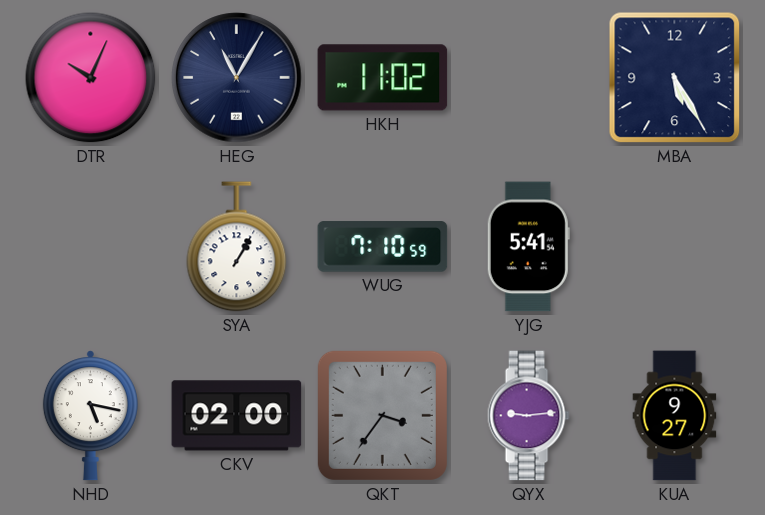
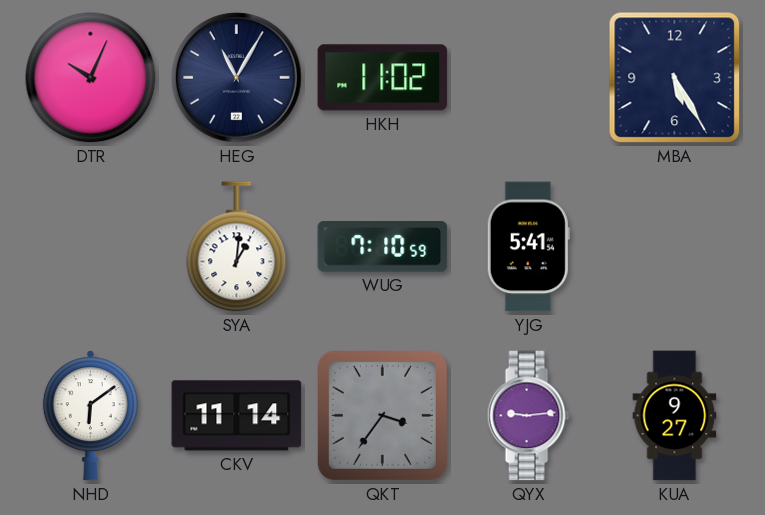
SYA: 1:05 -> 1:01
NHD: 5:17 -> 6:09
CKV: 02:00 -> 11:14
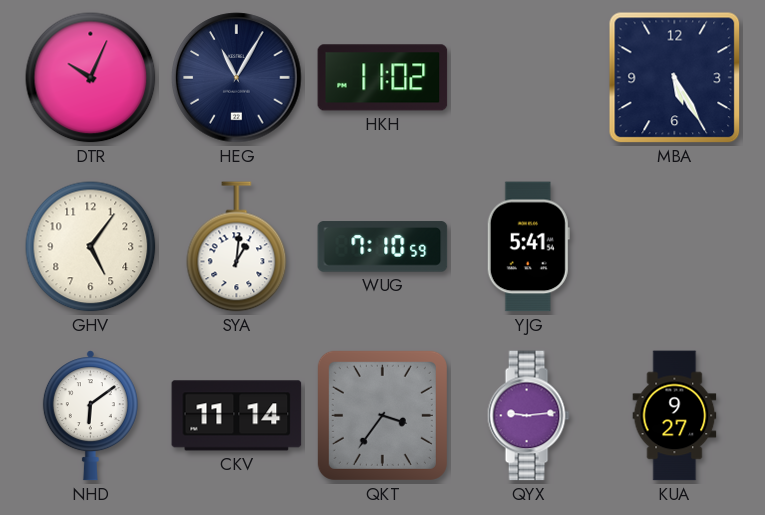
GHV: none -> 5:06
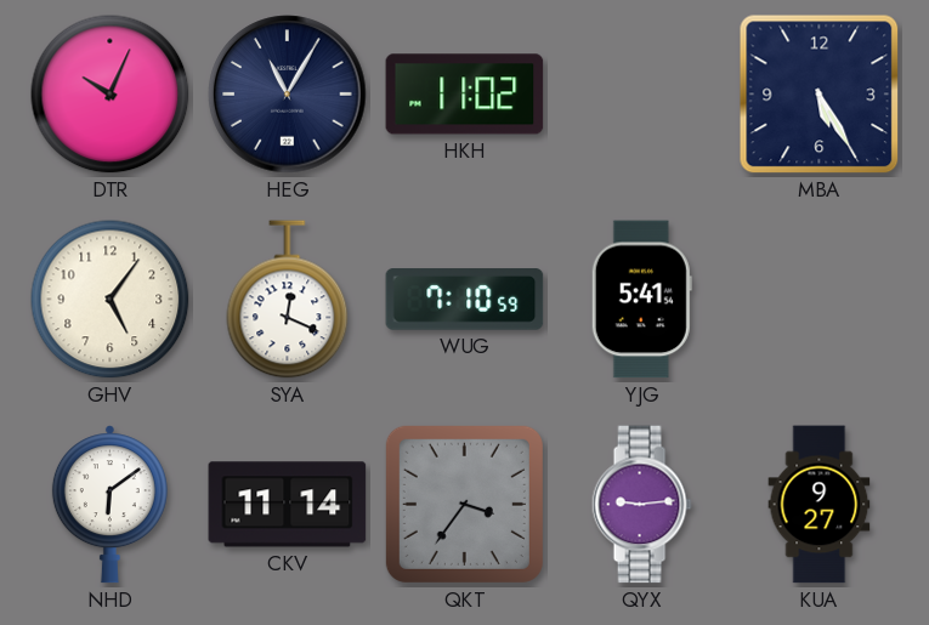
SYA: 1:01 -> 12:19
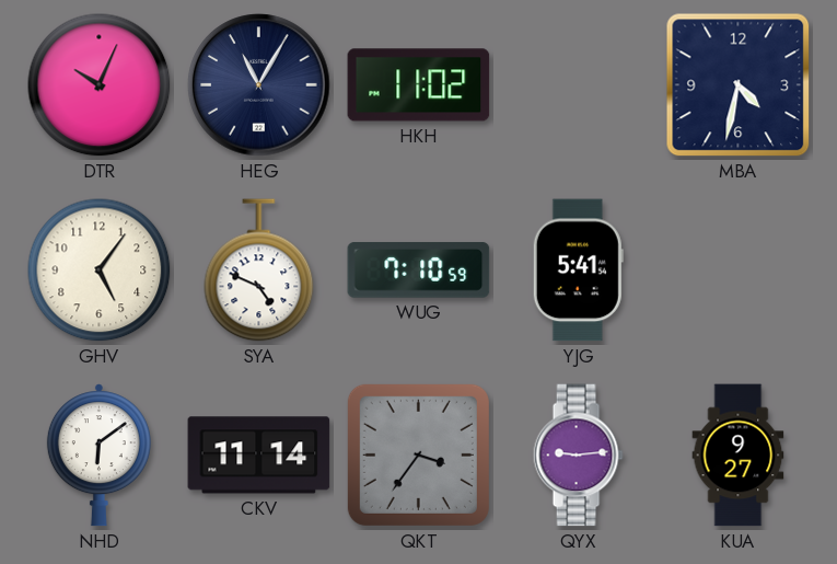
MBA: 5:25 -> 4:32
SYA: 12:19 -> 4:49
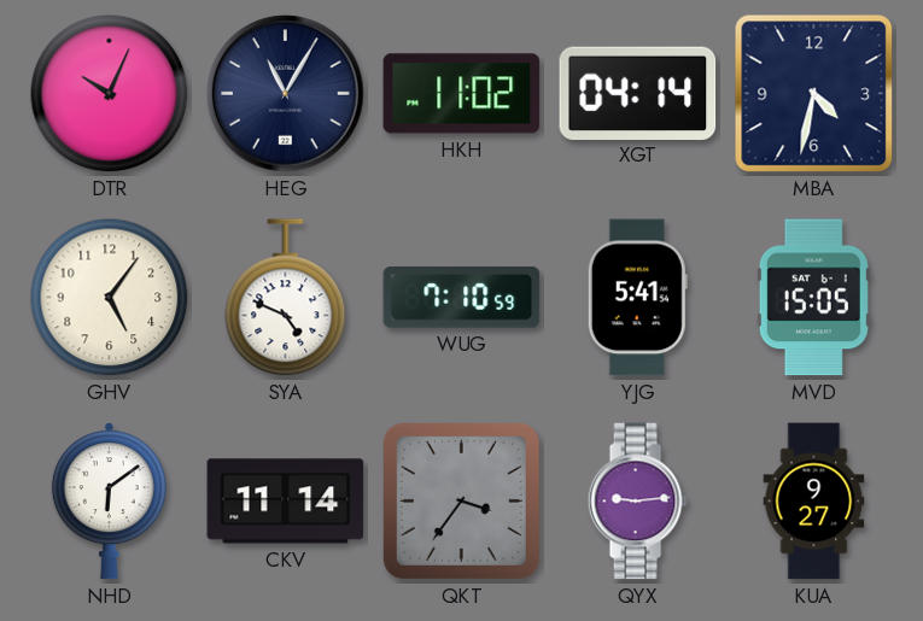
XGT: none -> 04:14
MVD: none -> 15:05
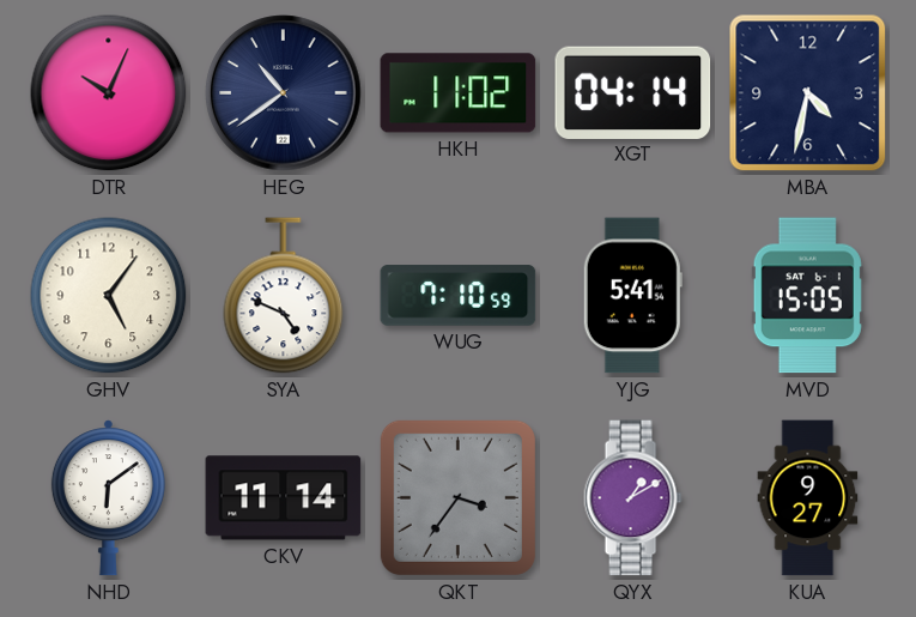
HEG: 11:05 -> 10:39
QYX: 9:14 -> 1:10
